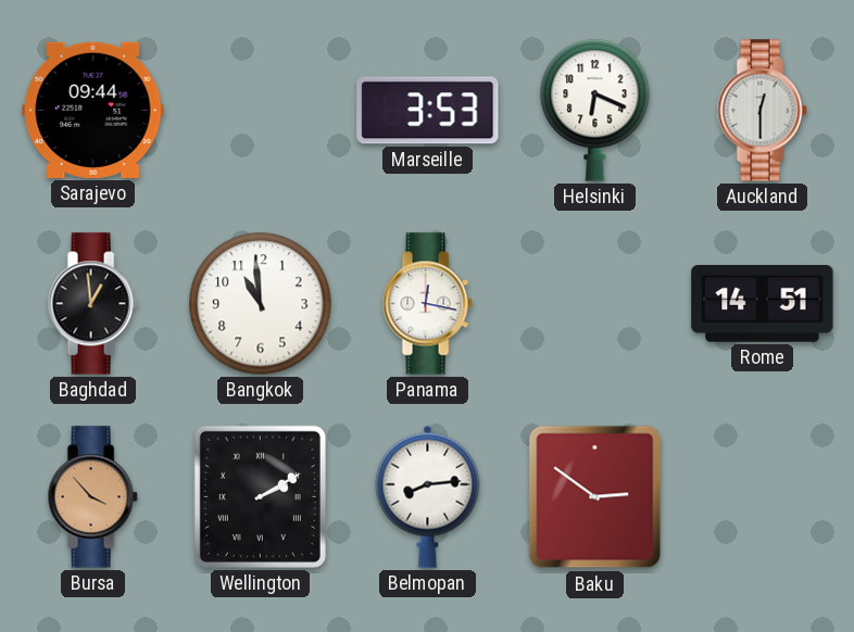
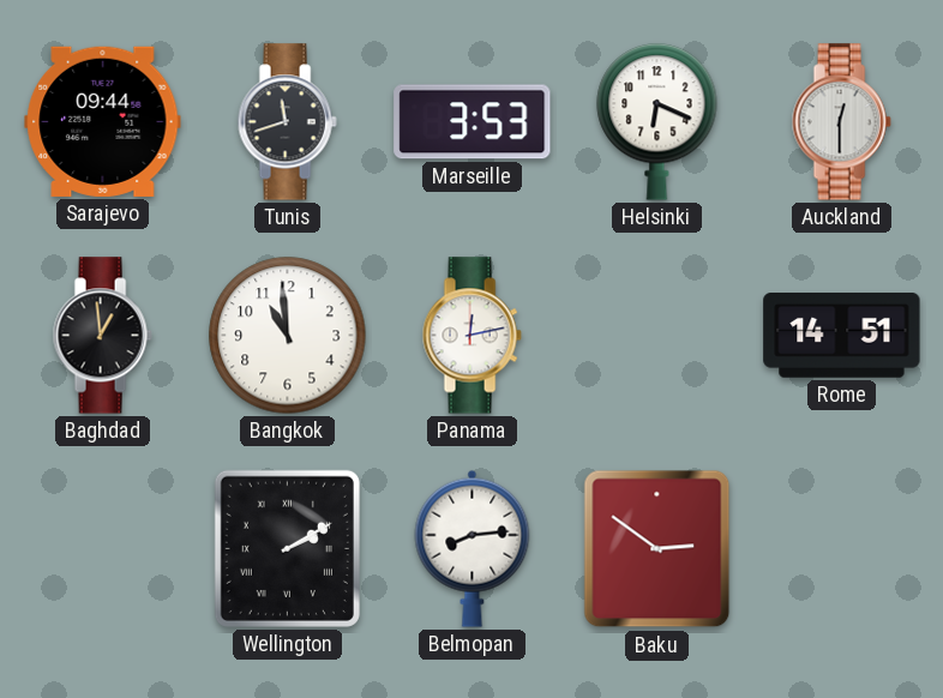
Tunis: none -> 11:42
Panama: 12:17 -> 12:13
Bursa: 3:53 -> none
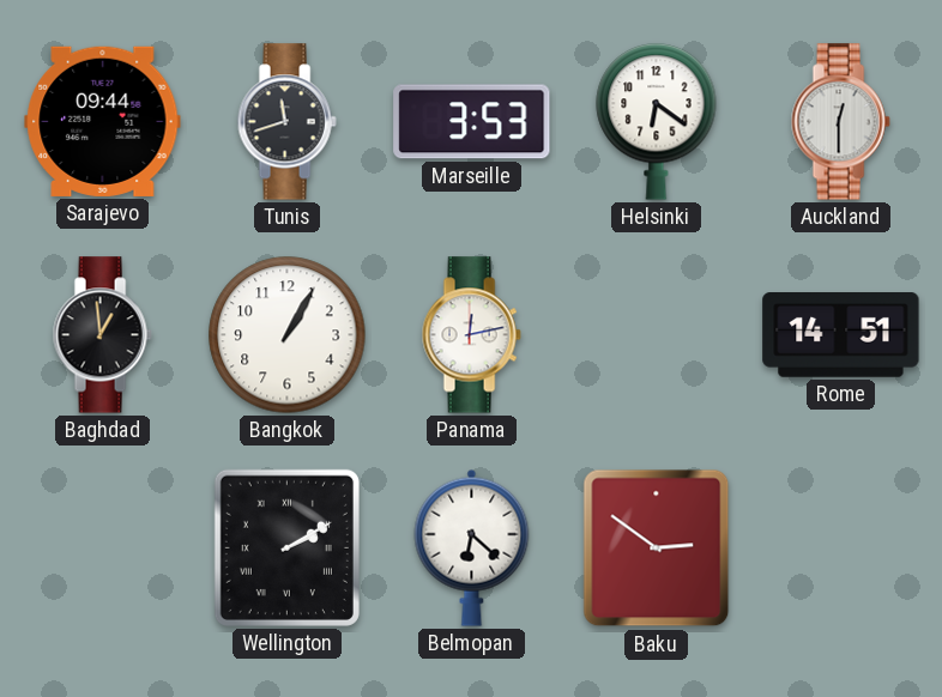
Helsinki: 6:19 -> 6:21
Bangkok: 10:59 -> 1:05
Belmopan: 8:14 -> 6:22
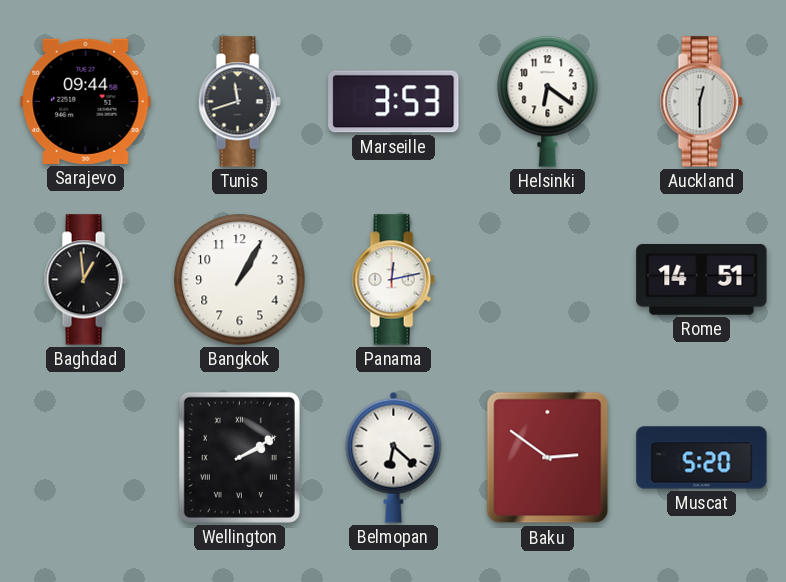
Muscat: none -> 5:20
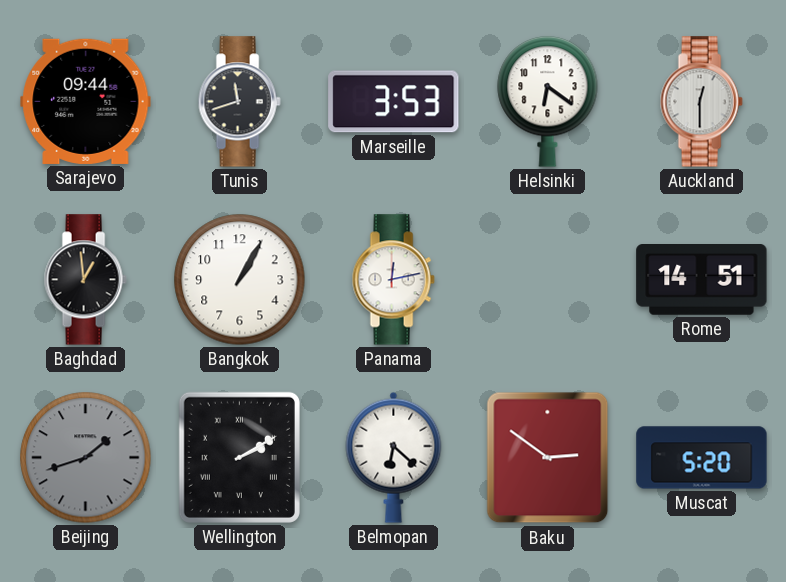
Beijing: none -> 1:42
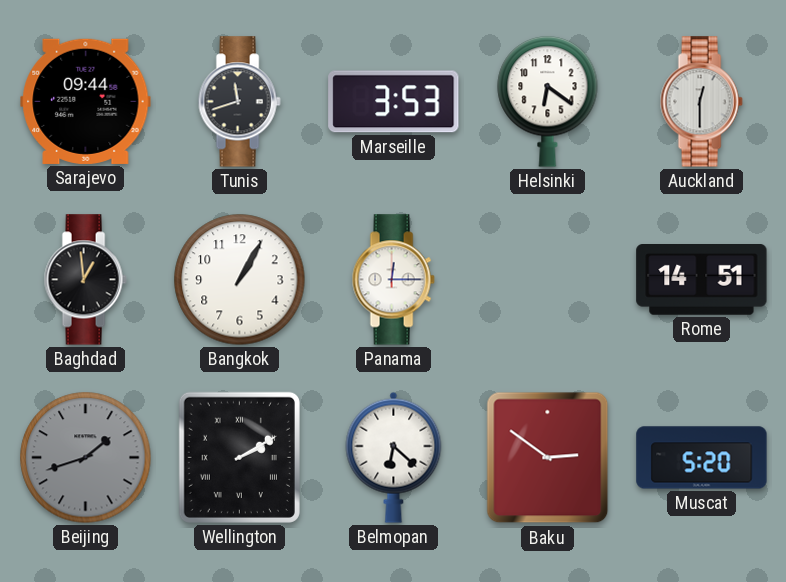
Panama: 12:13 -> 12:15
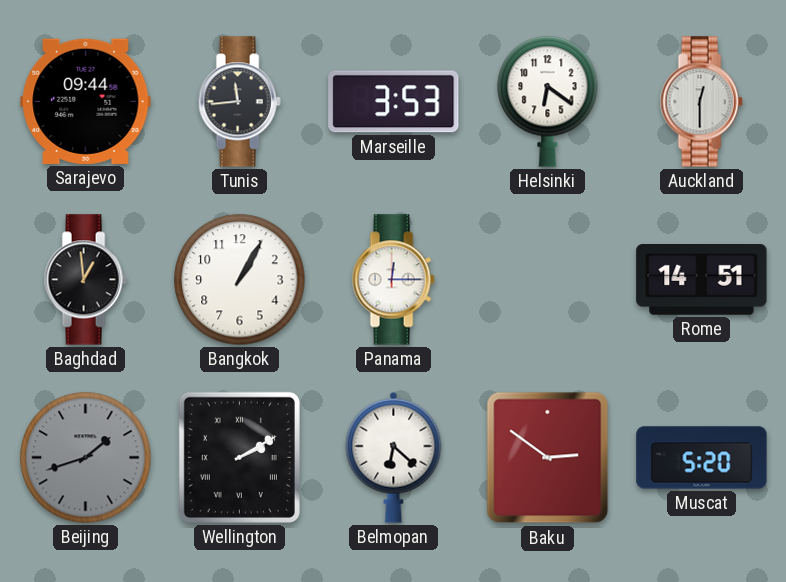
Tunis: 11:42 -> 11:44
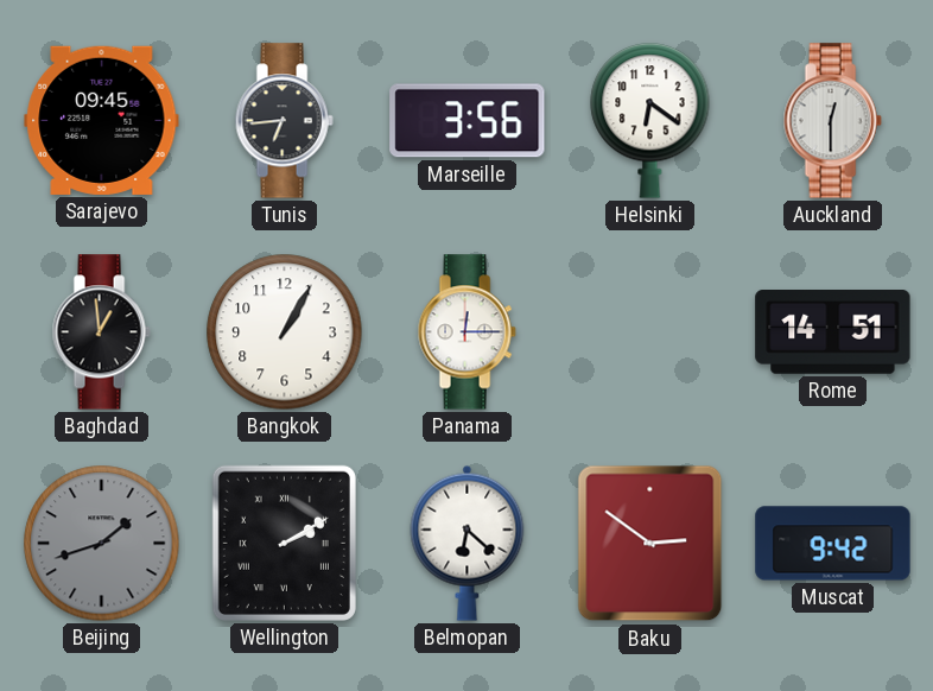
Sarajevo: 09:44 -> 09:45
Tunis: 11:44 -> 6:44
Marseille: 3:53 -> 3:56
Muscat: 5:20 -> 9:42
